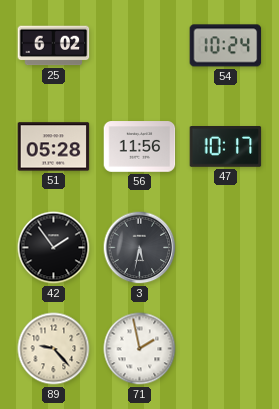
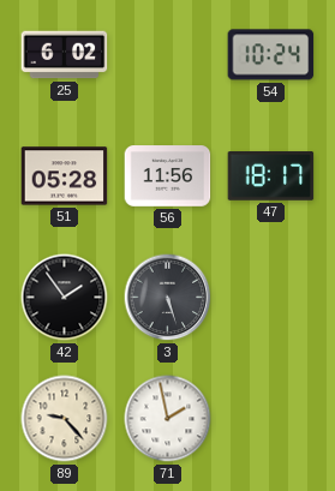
47: 10:17 -> 18:17
3: 5:32 -> 5:27
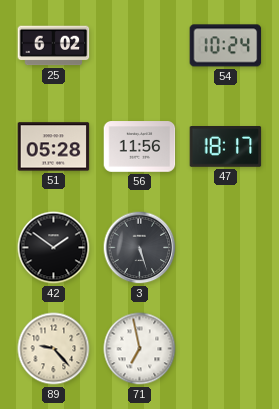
42: 1:54 -> 1:51
71: 1:58 -> 6:58
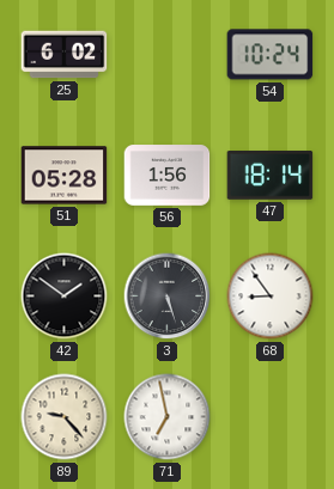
56: 11:56 -> 1:56
47: 18:17 -> 18:14
68: none -> 8:54
